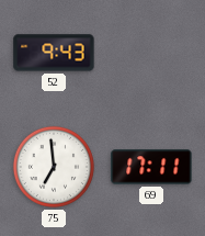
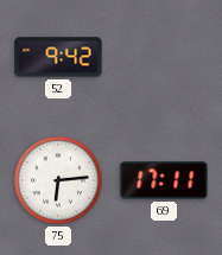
52: 9:43 -> 9:42
75: 6:59 -> 6:14
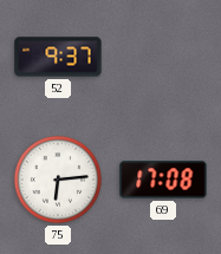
52: 9:42 -> 9:37
69: 17:11 -> 17:08
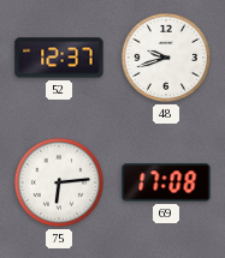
52: 9:37 -> 12:37
48: none -> 9:42
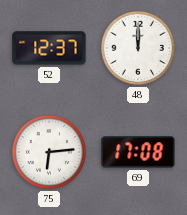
48: 9:42 -> 12:00
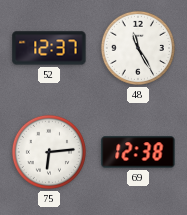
48: 12:00 -> 11:25
69: 17:08 -> 12:38
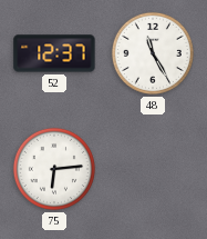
69: 12:38 -> none
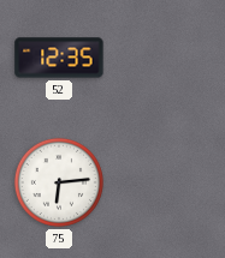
52: 12:37 -> 12:35
48: 11:25 -> none
